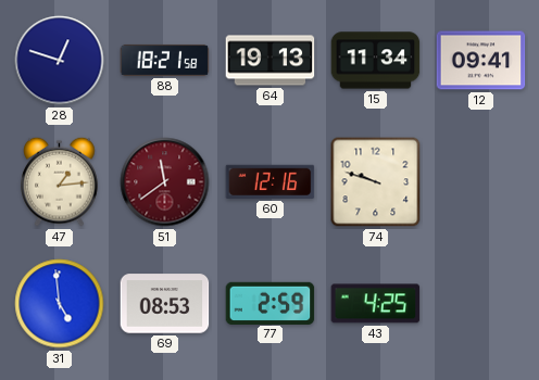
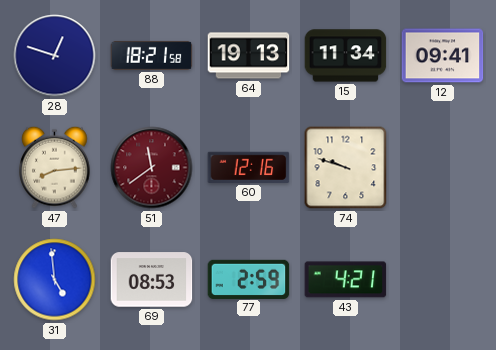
47: 1:14 -> 8:14
43: 4:25 -> 4:21
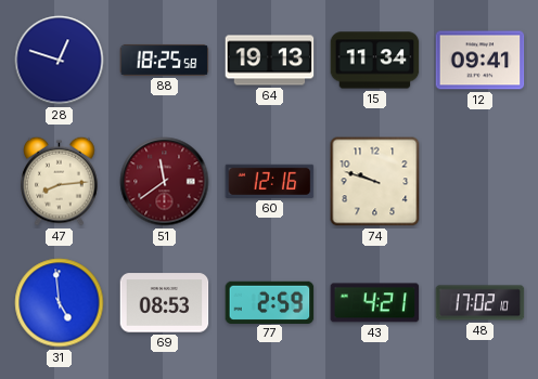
88: 18:21 -> 18:25
48: none -> 17:02
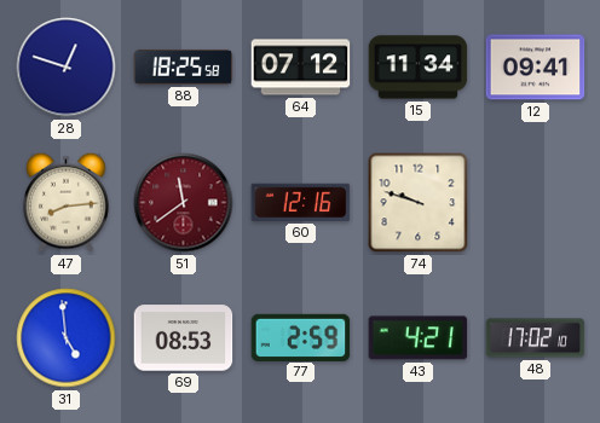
64: 19:13 -> 07:12
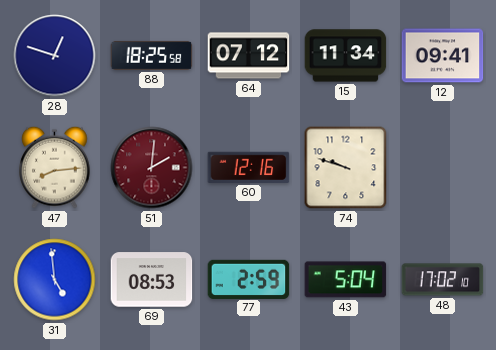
51: 11:39 -> 2:01
43: 4:21 -> 5:04
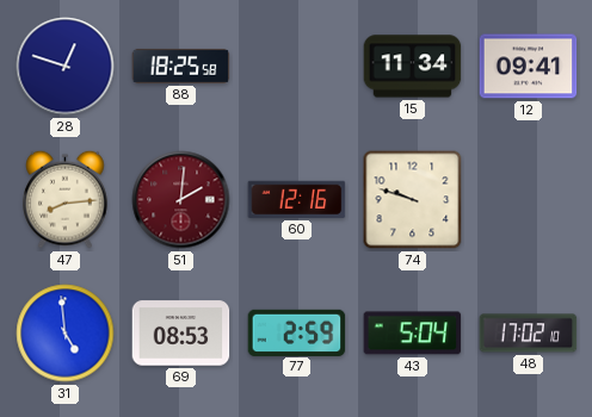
64: 07:12 -> none
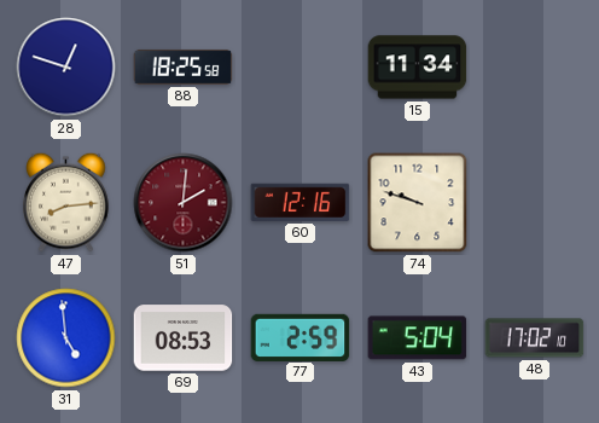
12: 09:41 -> none
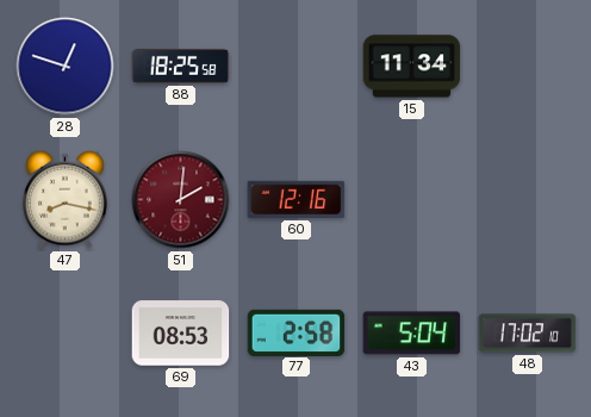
47: 8:14 -> 8:17
74: 9:48 -> none
31: 4:59 -> none
77: 2:59 -> 2:58
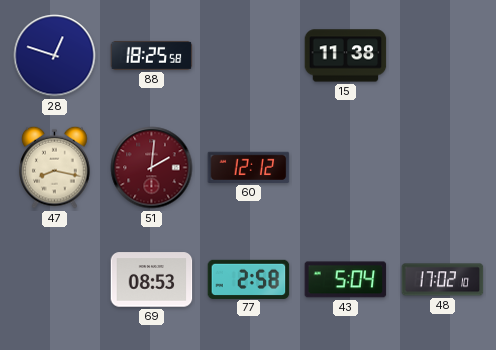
15: 11:34 -> 11:38
60: 12:16 -> 12:12
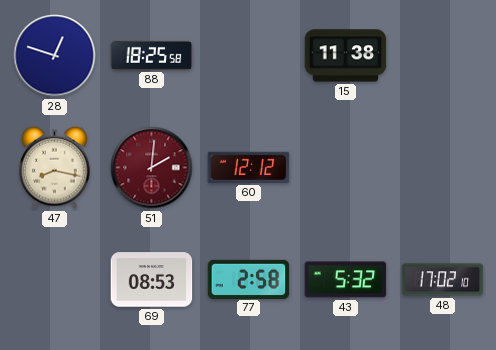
43: 5:04 -> 5:32
